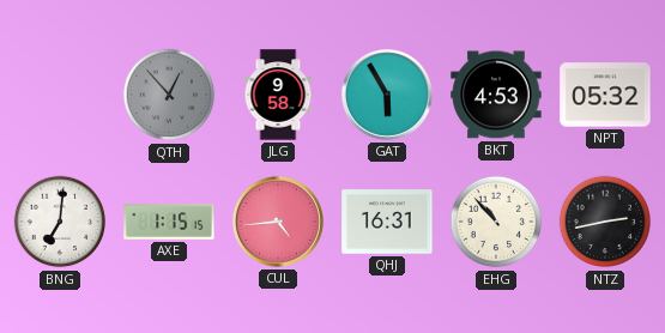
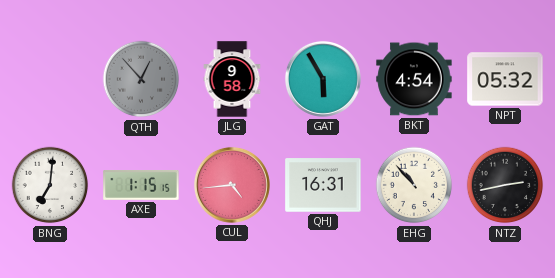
BKT: 4:53 -> 4:54
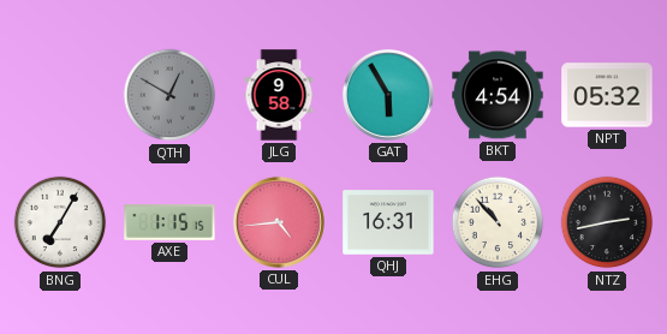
QTH: 12:53 -> 12:50
BNG: 7:01 -> 7:05
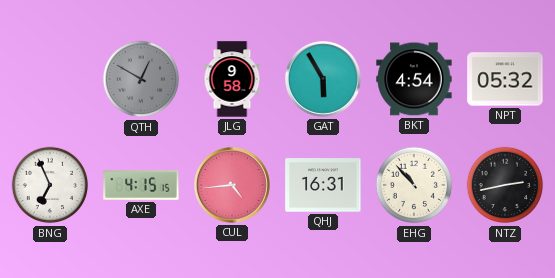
BNG: 7:05 -> 6:56
AXE: 1:15 -> 4:15
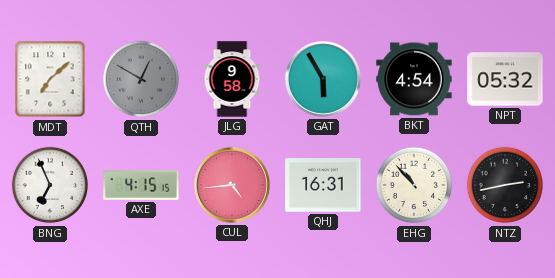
MDT: none -> 7:08
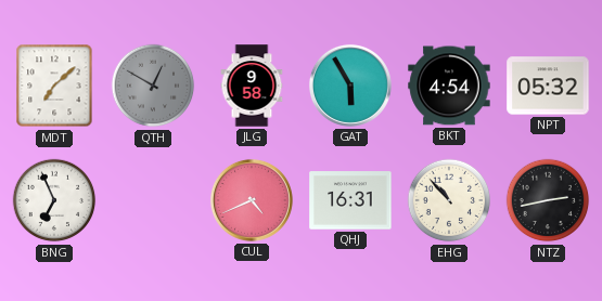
AXE: 4:15 -> none
CUL: 4:44 -> 4:41
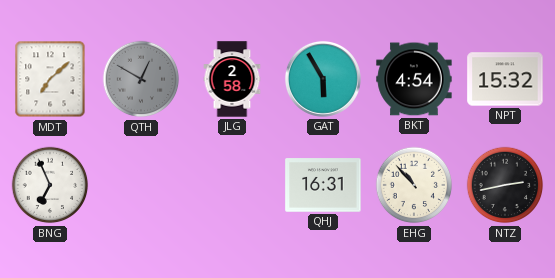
JLG: 9:58 -> 2:58
NPT: 05:32 -> 15:32
CUL: 4:41 -> none
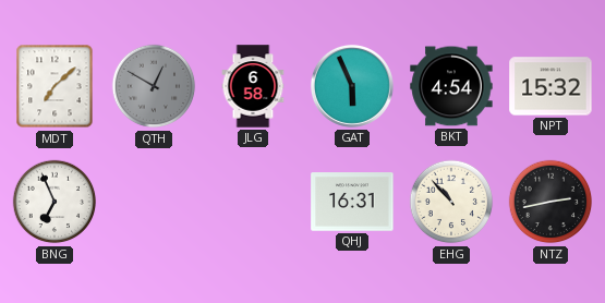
JLG: 2:58 -> 6:58
GAT: 5:55 -> 5:56
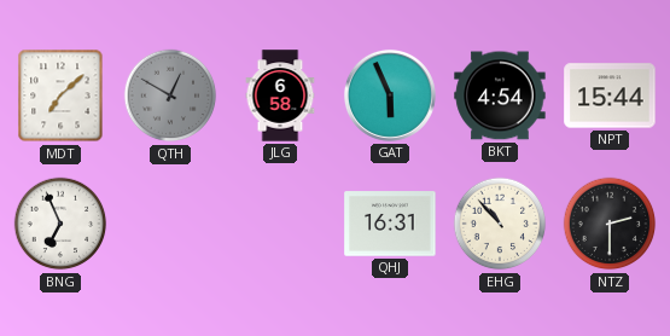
NPT: 15:32 -> 15:44
NTZ: 2:43 -> 2:30
